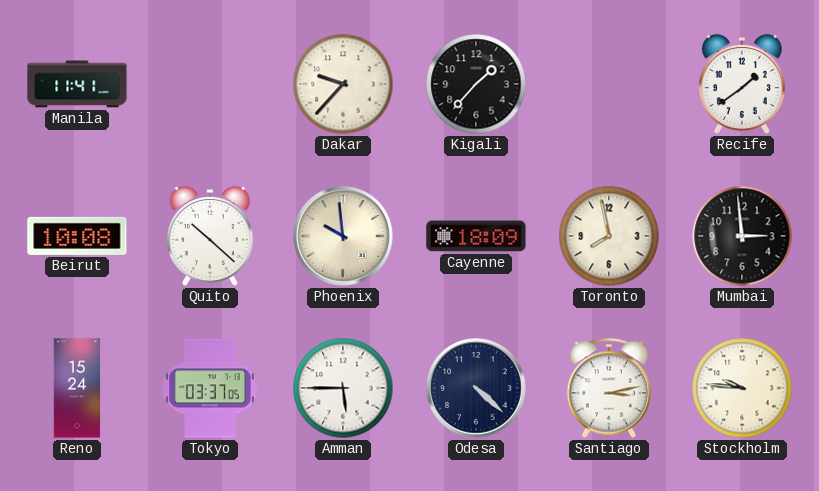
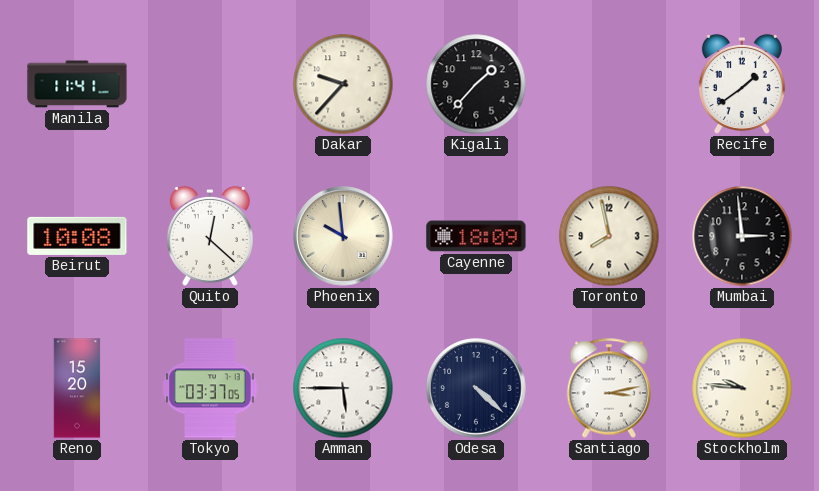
Quito: 10:22 -> 12:22
Reno: 15:24 -> 15:20
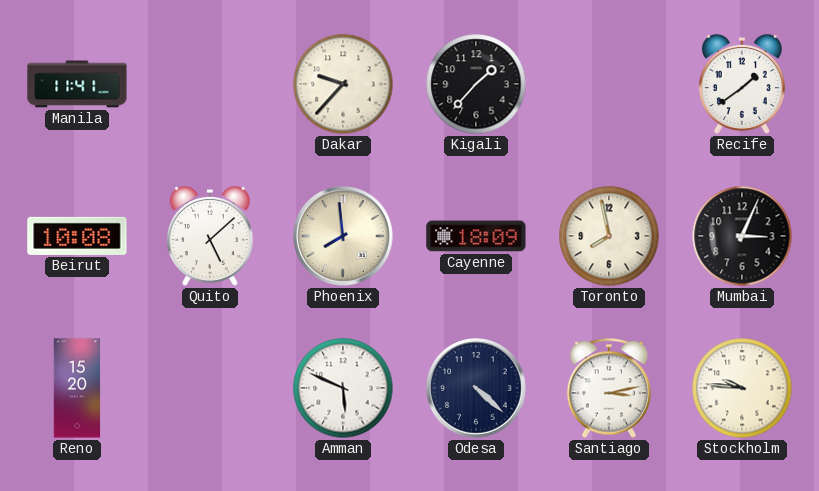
Quito: 12:22 -> 5:08
Phoenix: 9:59 -> 7:59
Mumbai: 2:59 -> 3:04
Tokyo: 03:37 -> none
Amman: 5:45 -> 5:49
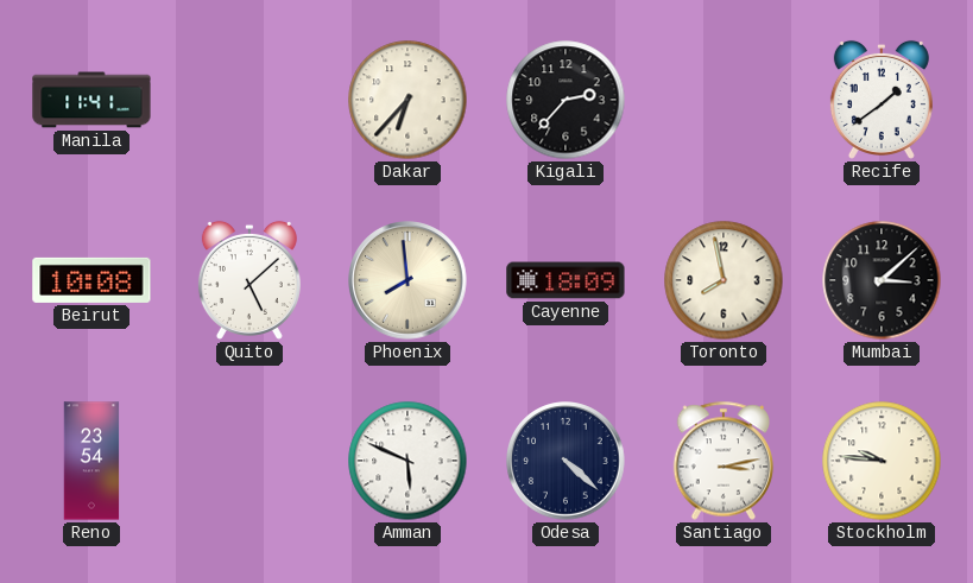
Dakar: 9:37 -> 6:37
Kigali: 1:37 -> 2:37
Mumbai: 3:04 -> 3:08
Reno: 15:20 -> 23:54
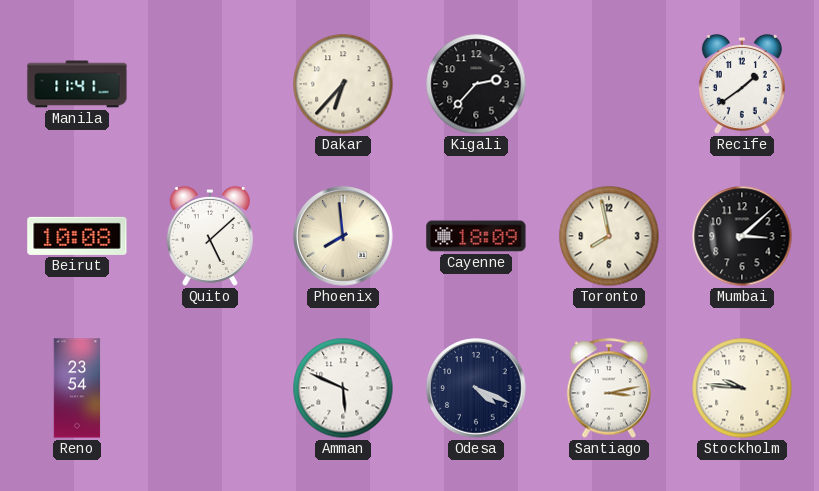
Odesa: 4:22 -> 4:19
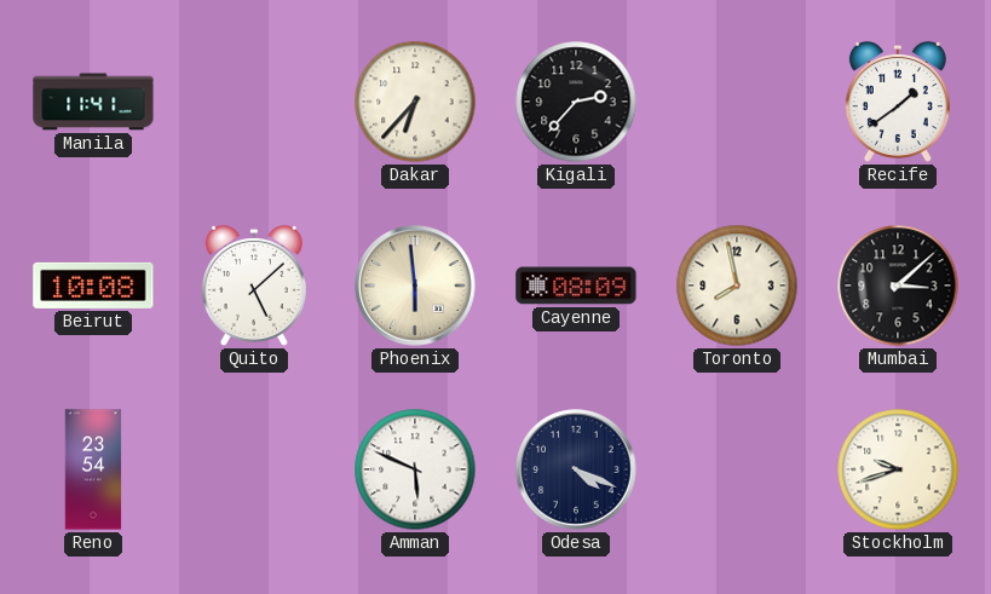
Phoenix: 7:59 -> 5:59
Cayenne: 18:09 -> 08:09
Santiago: 3:13 -> none
Stockholm: 9:46 -> 9:42
